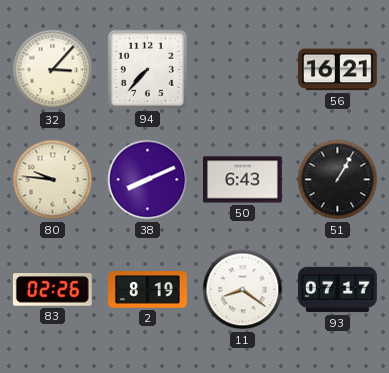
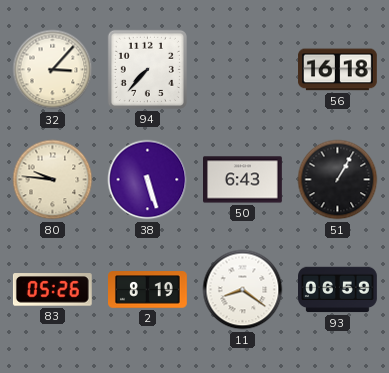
56: 16:21 -> 16:18
38: 8:11 -> 5:27
83: 02:26 -> 05:26
93: 07:17 -> 06:59
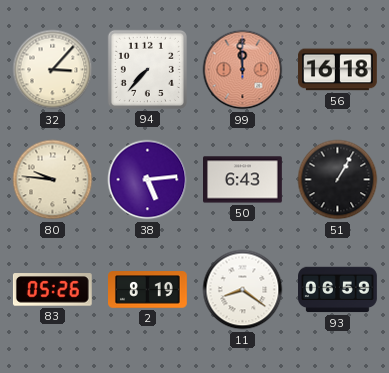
99: none -> 11:59
38: 5:27 -> 5:14
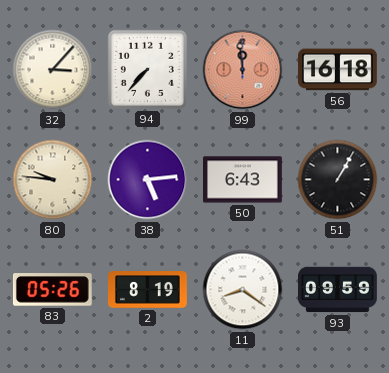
93: 06:59 -> 09:59
